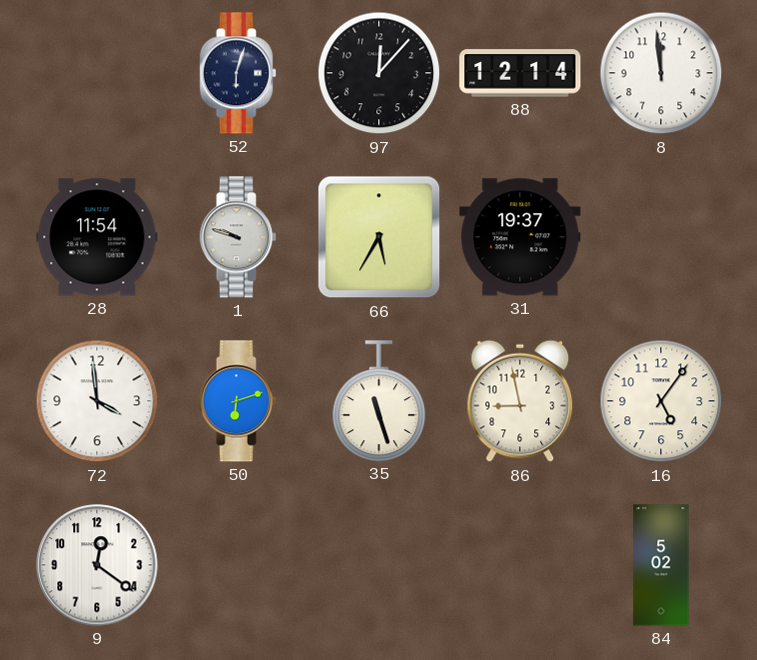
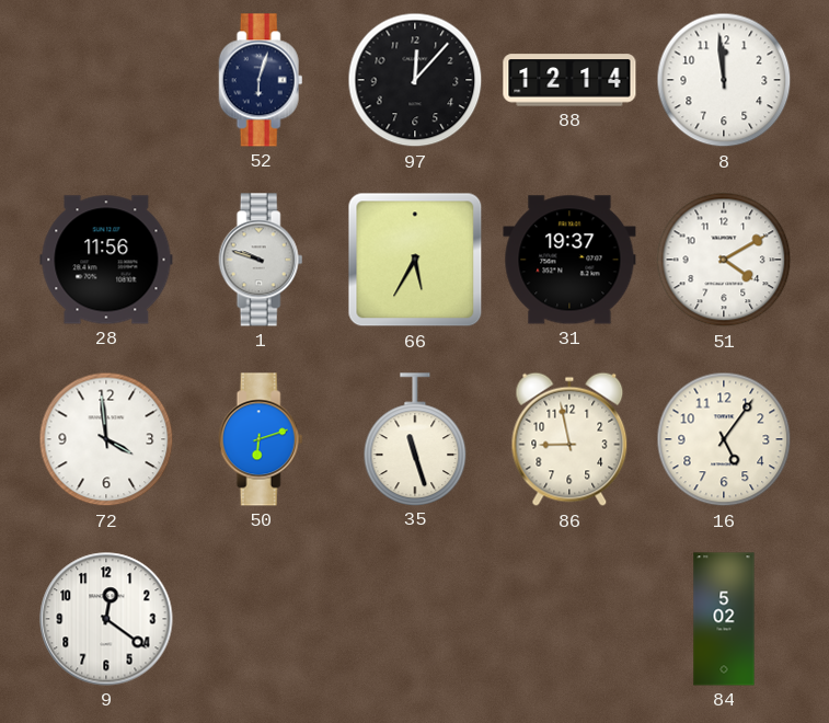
28: 11:54 -> 11:56
51: none -> 4:10
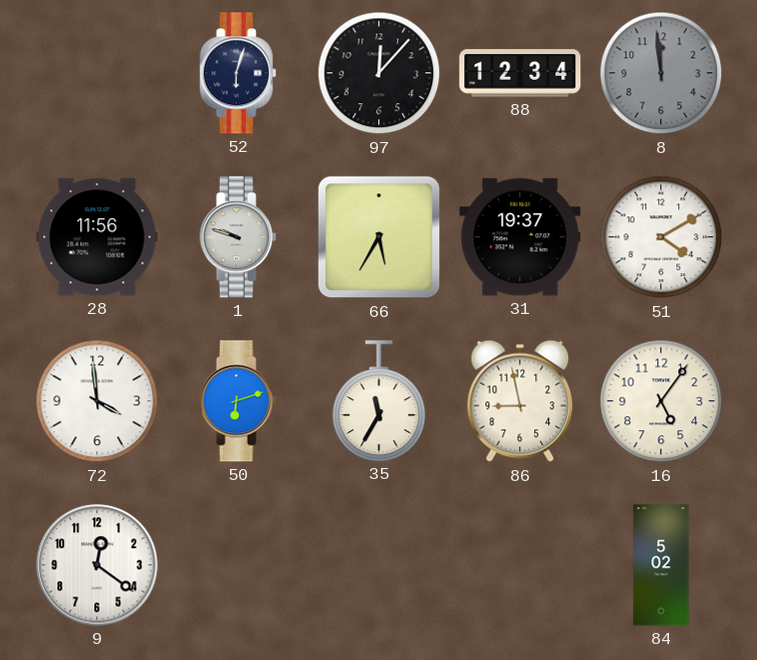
88: 12:14 -> 12:34
8 dial: white -> grey
35: 11:27 -> 11:35
